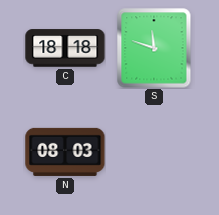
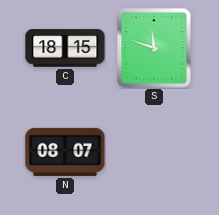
C: 18:18 -> 18:15
N: 08:03 -> 08:07
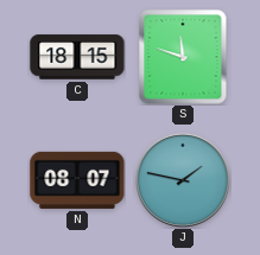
J: none -> 1:47
